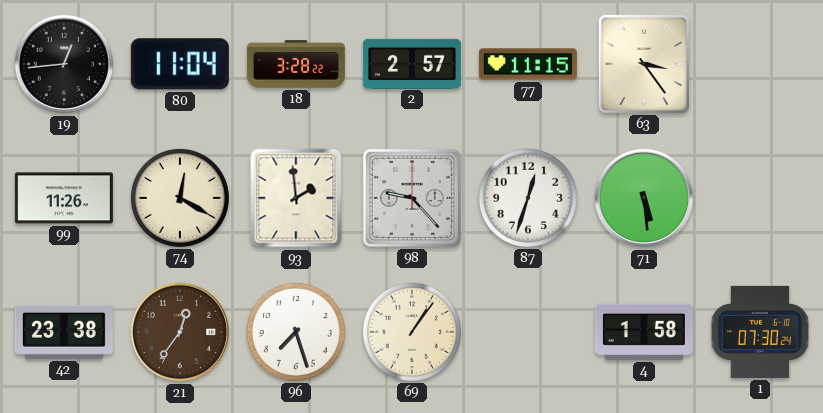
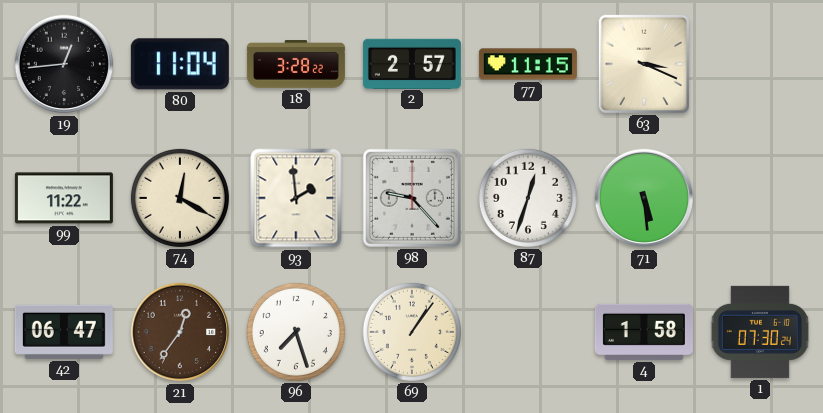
63: 3:24 -> 3:19
99: 11:26 -> 11:22
42: 23:38 -> 06:47
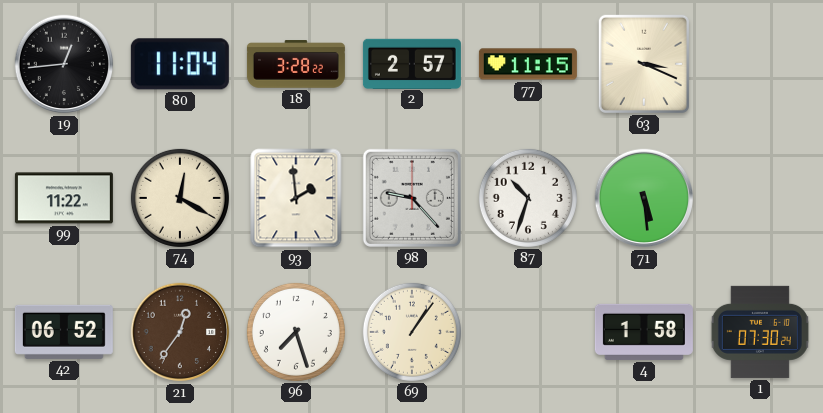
87: 12:33 -> 10:33
42: 06:47 -> 06:52
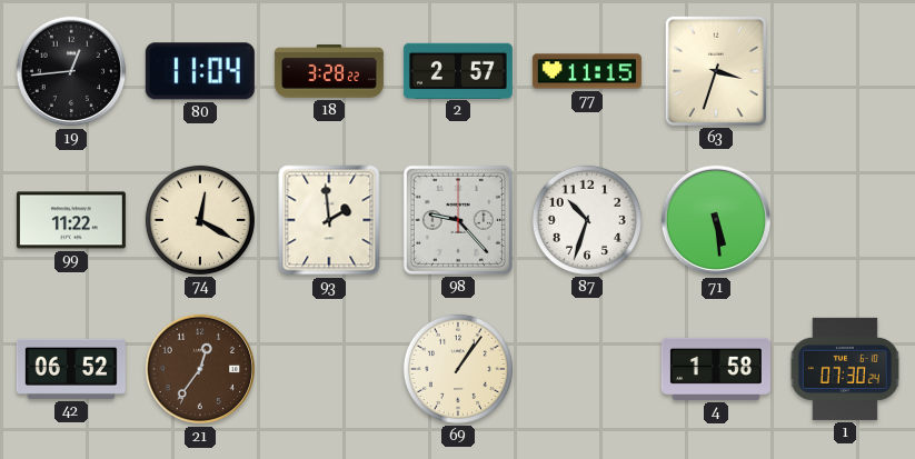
63: 3:19 -> 3:33
96: 7:27 -> none
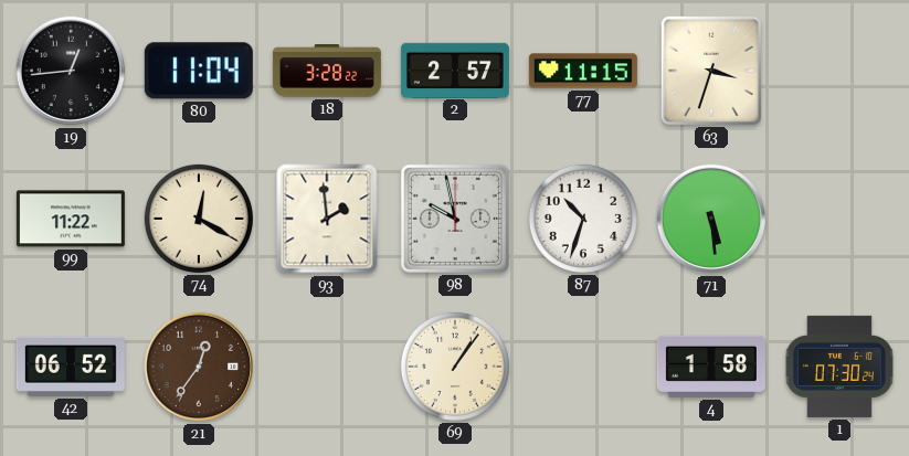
98: 9:23 -> 9:58
